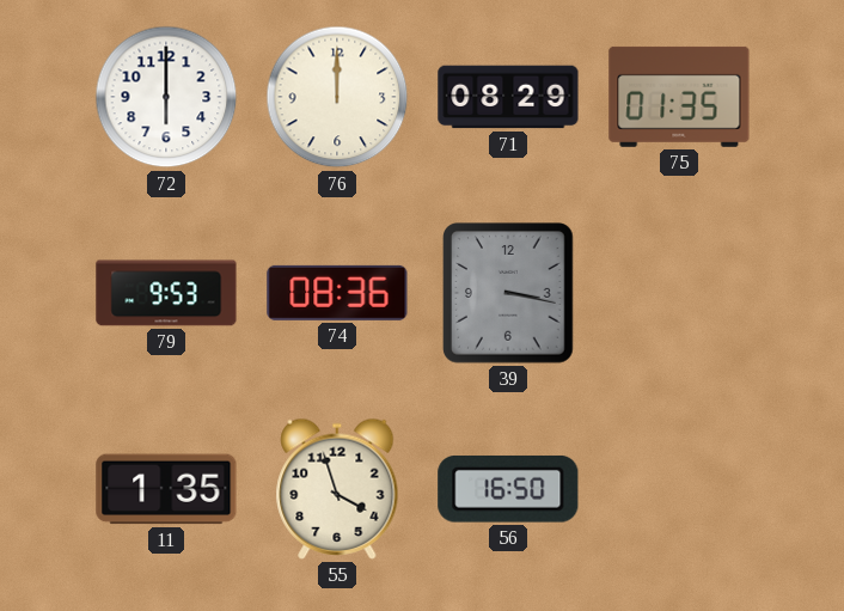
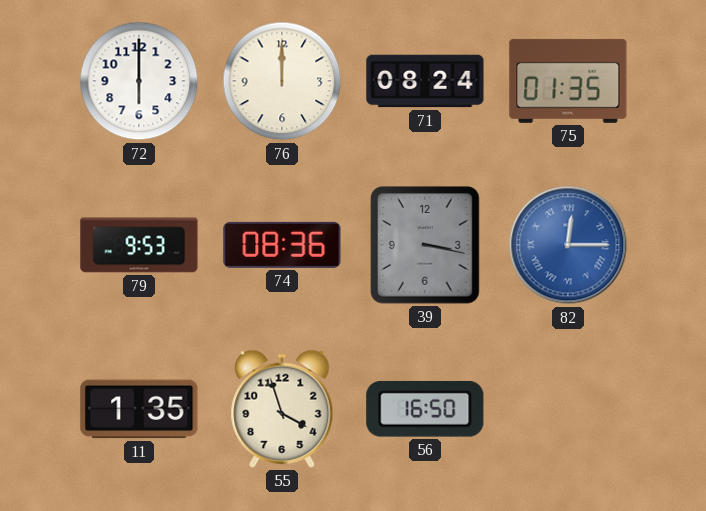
71: 08:29 -> 08:24
82: none -> 12:15
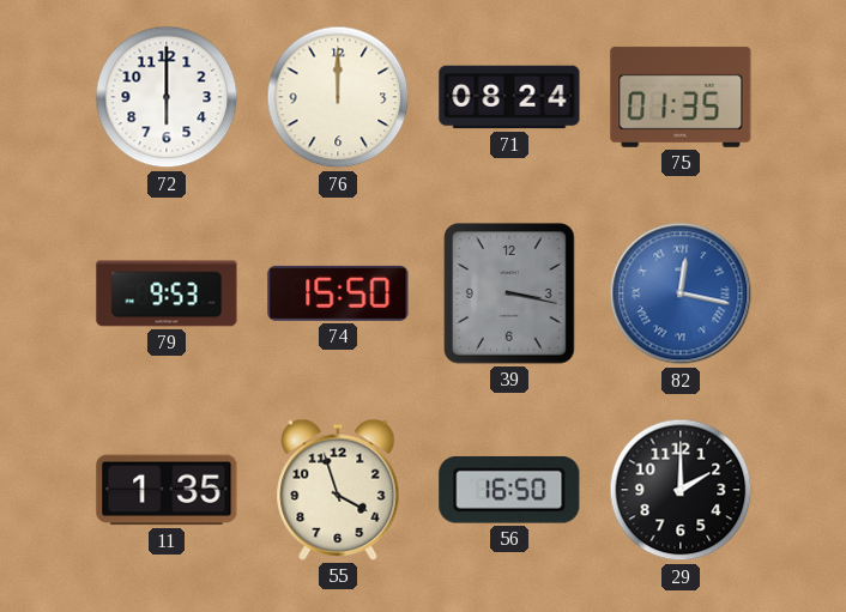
74: 08:36 -> 15:50
82: 12:15 -> 12:17
29: none -> 2:00
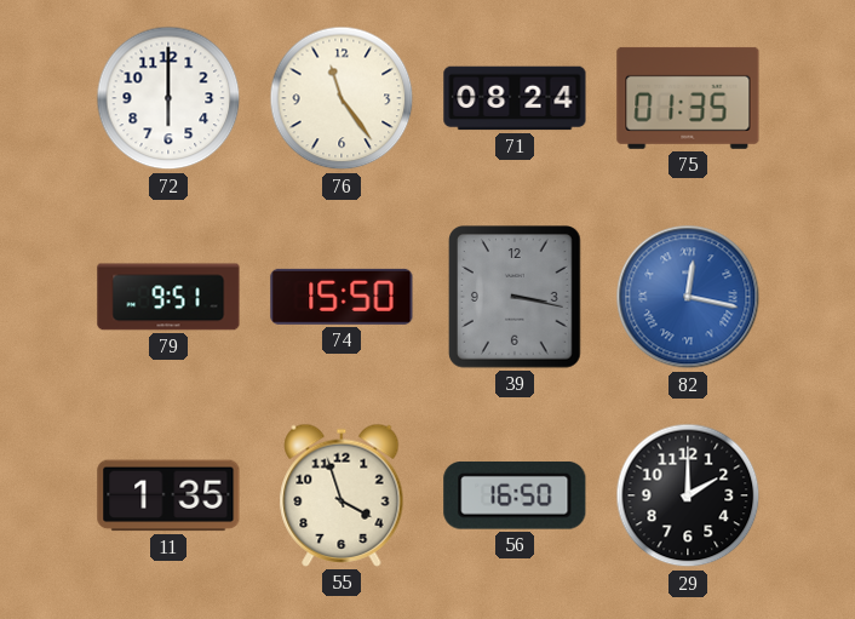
76: 12:00 -> 11:24
79: 9:53 -> 9:51
